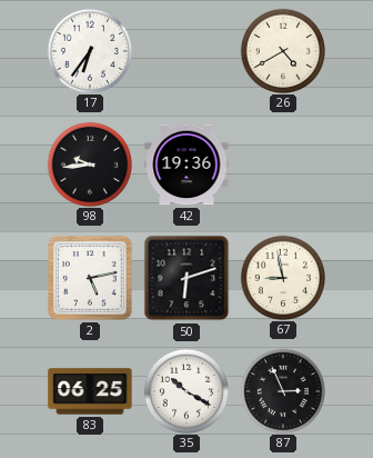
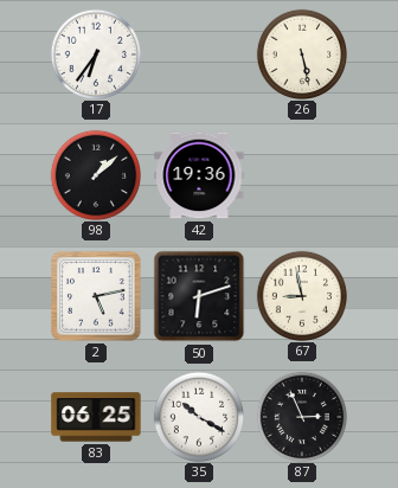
26: 4:40 -> 5:28
98: 9:44 -> 1:08
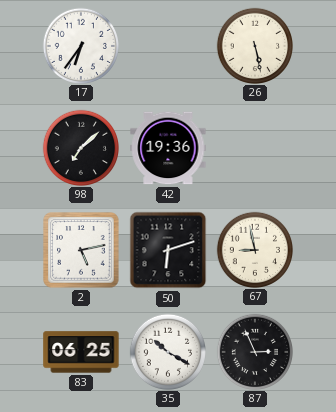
98: 1:08 -> 7:08
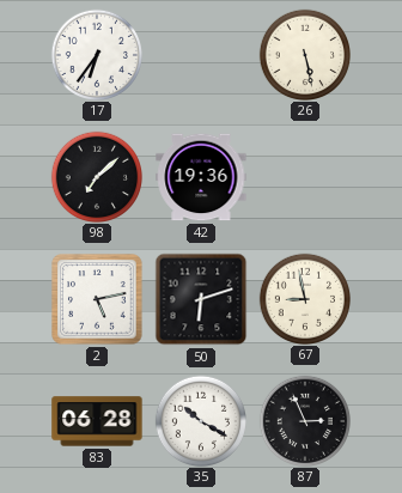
83: 06:25 -> 06:28
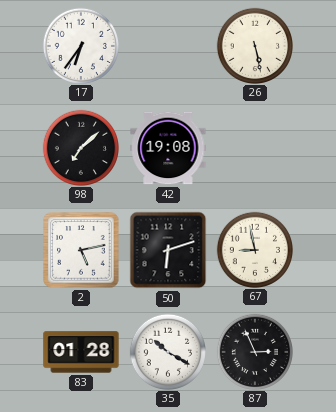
42: 19:36 -> 19:08
83: 06:28 -> 01:28
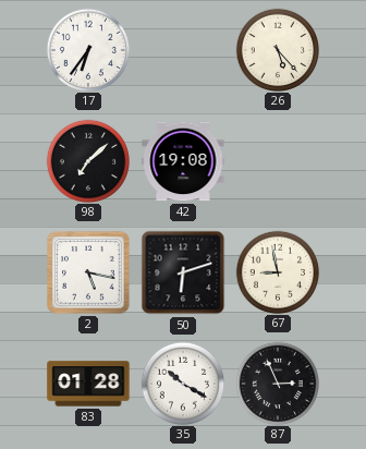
26: 5:28 -> 5:23
2: 5:13 -> 5:17
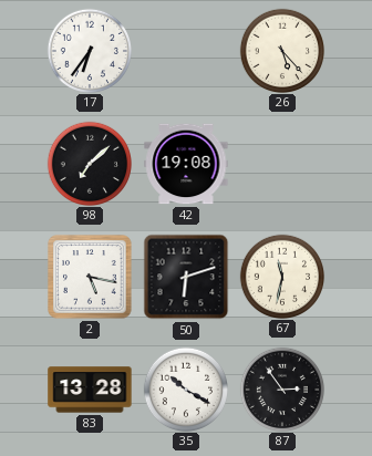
67: 8:58 -> 11:32
83: 01:28 -> 13:28
87: 2:56 -> 2:54
